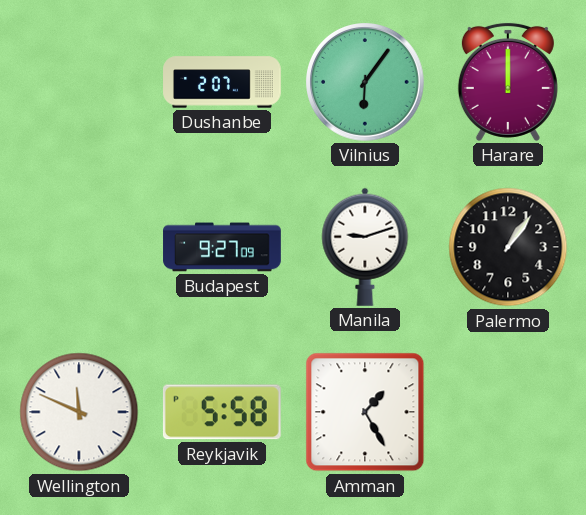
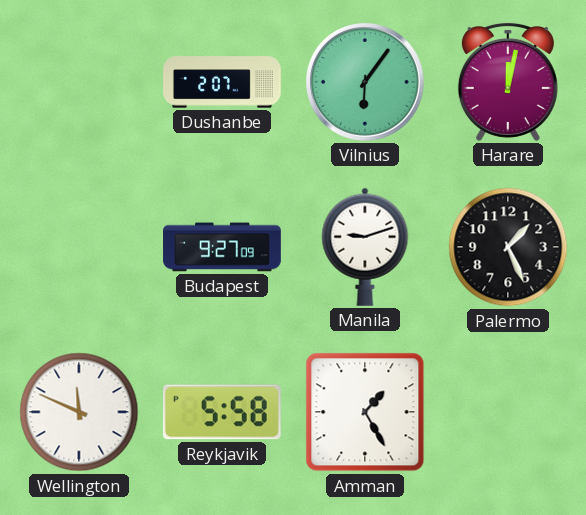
Harare: 12:00 -> 12:02
Palermo: 1:06 -> 1:26
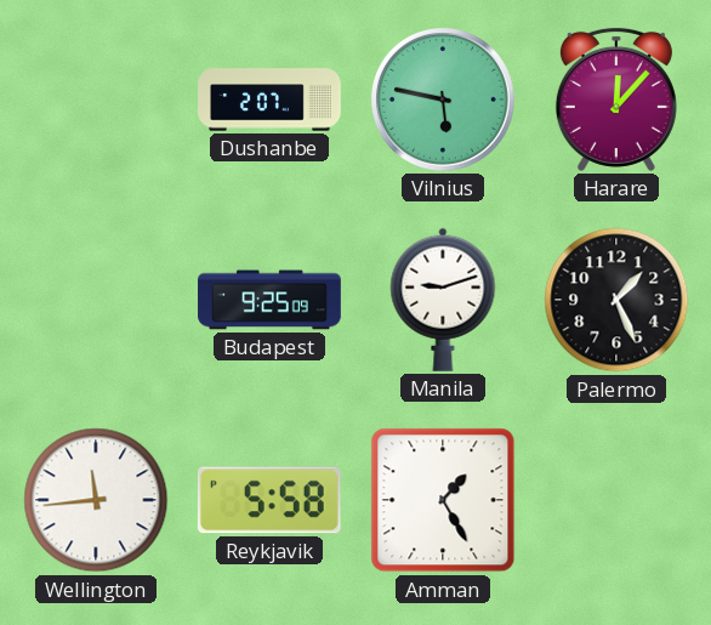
Vilnius: 6:06 -> 5:47
Harare: 12:02 -> 12:07
Budapest: 9:27 -> 9:25
Wellington: 11:49 -> 11:44
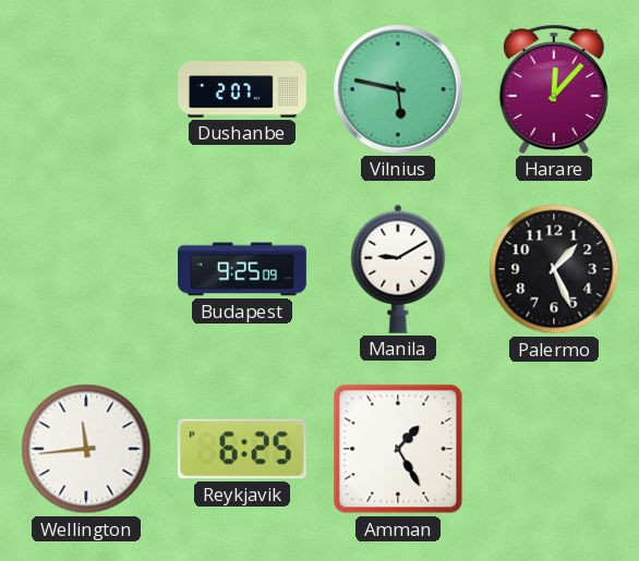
Manila: 9:12 -> 9:10
Reykjavik: 5:58 -> 6:25
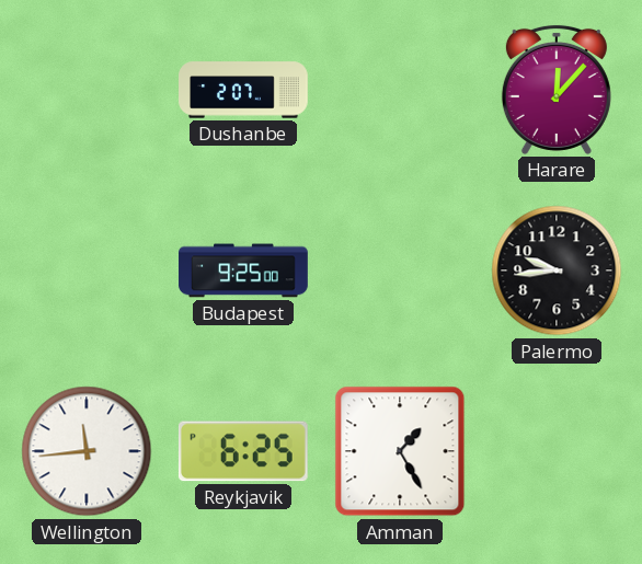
Vilnius: 5:47 -> none
Budapest: 9:25:09 -> 9:25:00
Manila: 9:10 -> none
Palermo: 1:26 -> 9:44
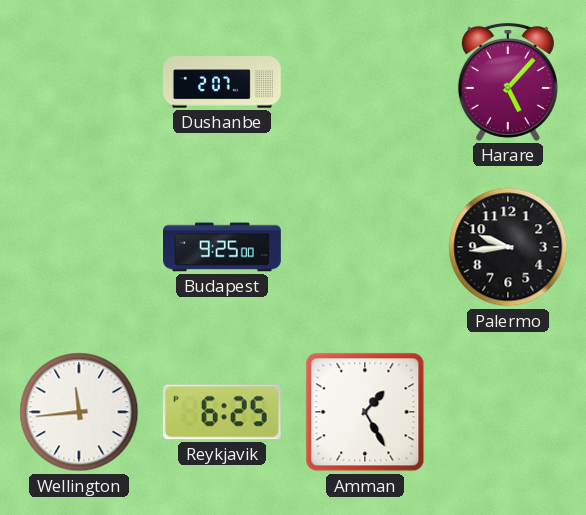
Harare: 12:07 -> 5:07
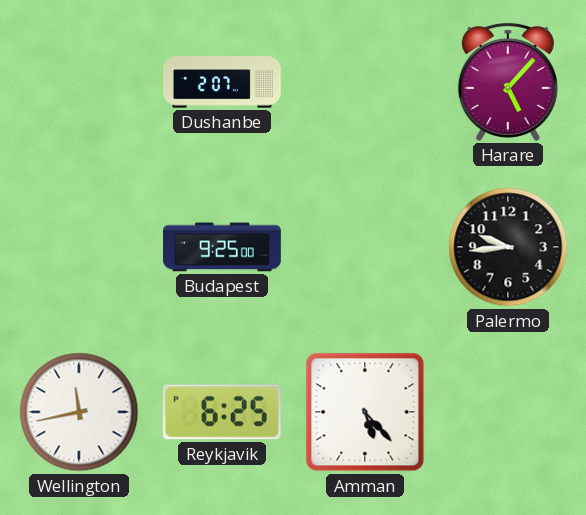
Wellington: 11:44 -> 11:43
Amman: 1:25 -> 5:23
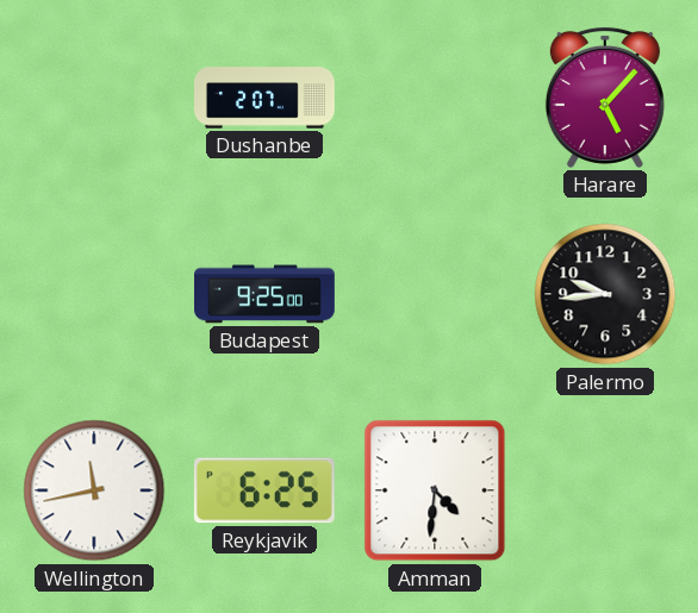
Amman: 5:23 -> 4:31
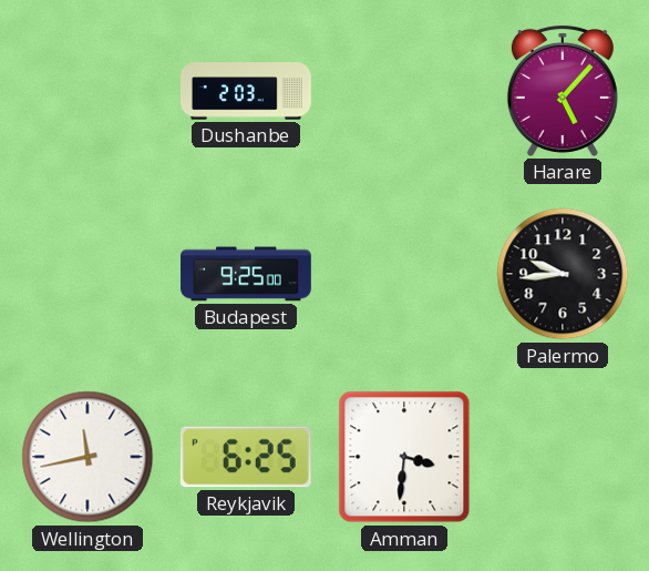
Dushanbe: 2:07 -> 2:03
Amman: 4:31 -> 3:31
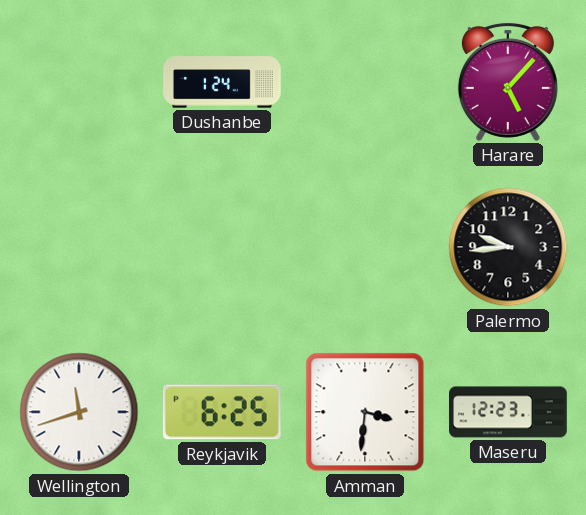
Dushanbe: 2:03 -> 1:24
Budapest: 9:25 -> none
Wellington: 11:43 -> 11:42
Maseru: none -> 12:23
